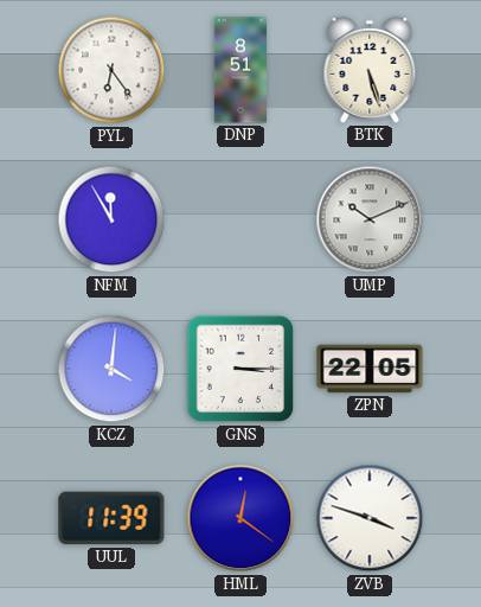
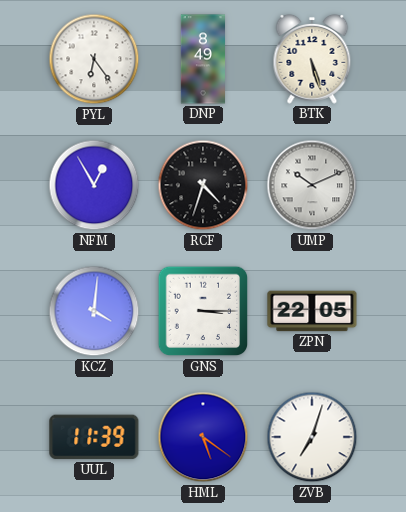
DNP: 8:51 -> 8:49
NFM: 11:55 -> 12:55
RCF: none -> 4:33
HML: 12:21 -> 5:21
ZVB: 3:48 -> 7:03
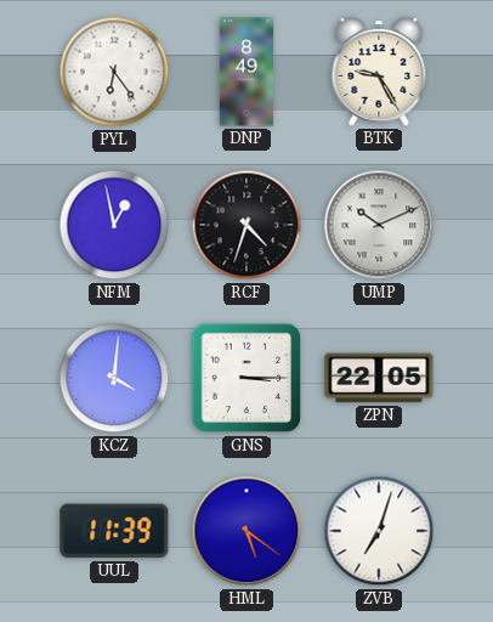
BTK: 5:27 -> 9:25
NFM: 12:55 -> 12:58
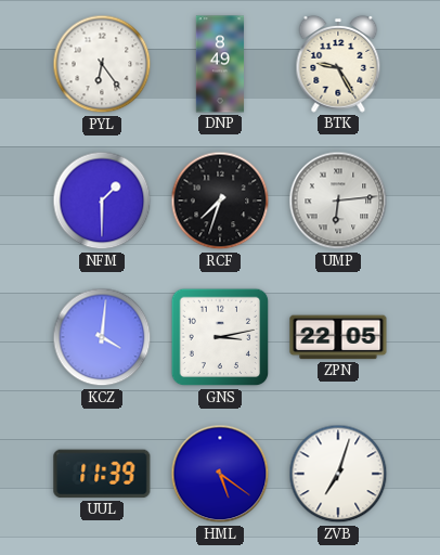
NFM: 12:58 -> 1:30
RCF: 4:33 -> 7:33
UMP: 10:11 -> 6:14
GNS: 3:15 -> 3:13
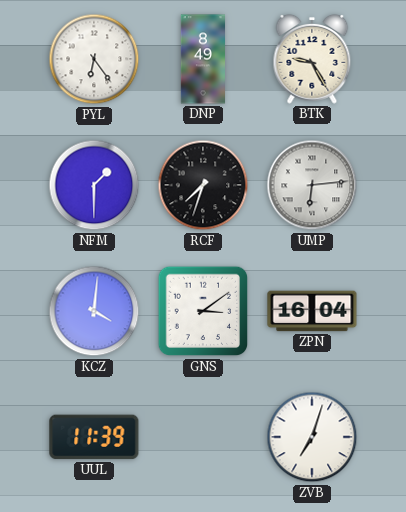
GNS: 3:13 -> 3:09
ZPN: 22:05 -> 16:04
HML: 5:21 -> none
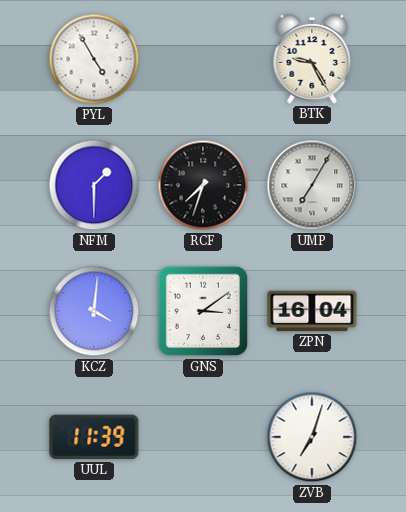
PYL: 6:24 -> 4:55
DNP: 8:49 -> none
UMP: 6:14 -> 7:05
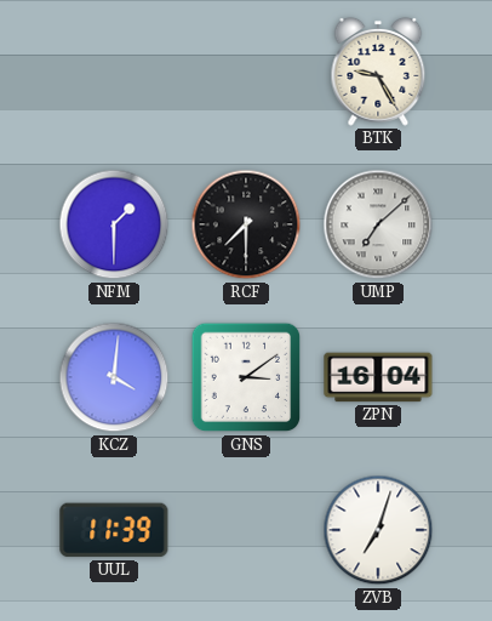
PYL: 4:55 -> none
RCF: 7:33 -> 7:30
UMP: 7:05 -> 7:08
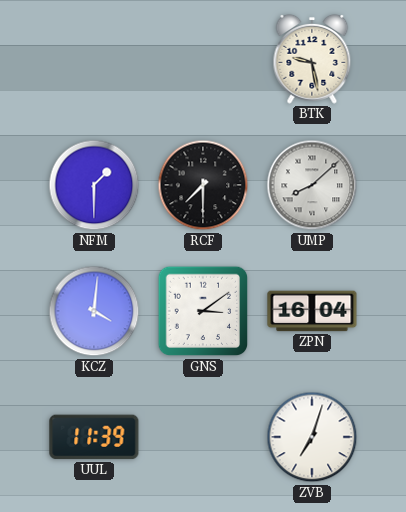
BTK: 9:25 -> 9:28
UMP: 7:08 -> 8:08
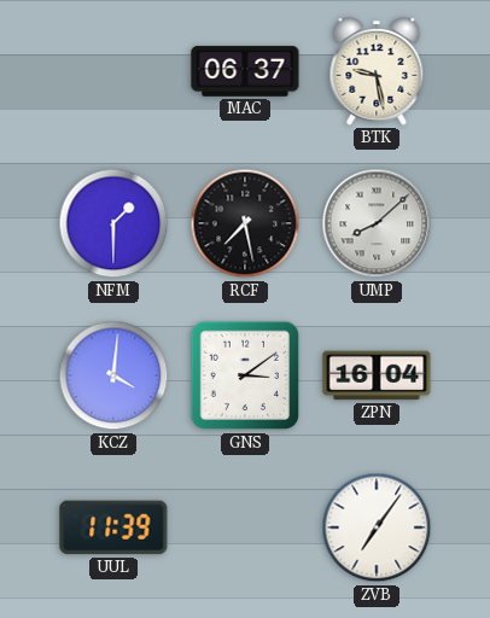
MAC: none -> 06:37
RCF: 7:30 -> 7:28
ZVB: 7:03 -> 7:06
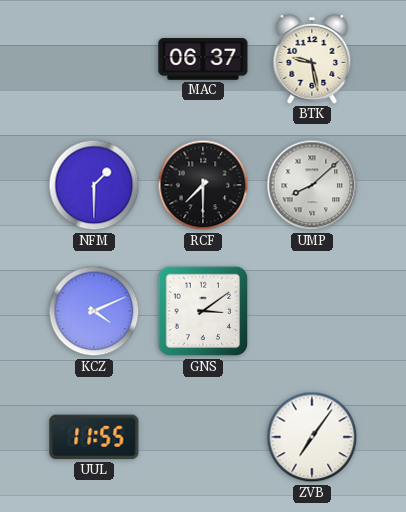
RCF: 7:28 -> 7:30
KCZ: 4:01 -> 4:11
ZPN: 16:04 -> none
UUL: 11:39 -> 11:55
